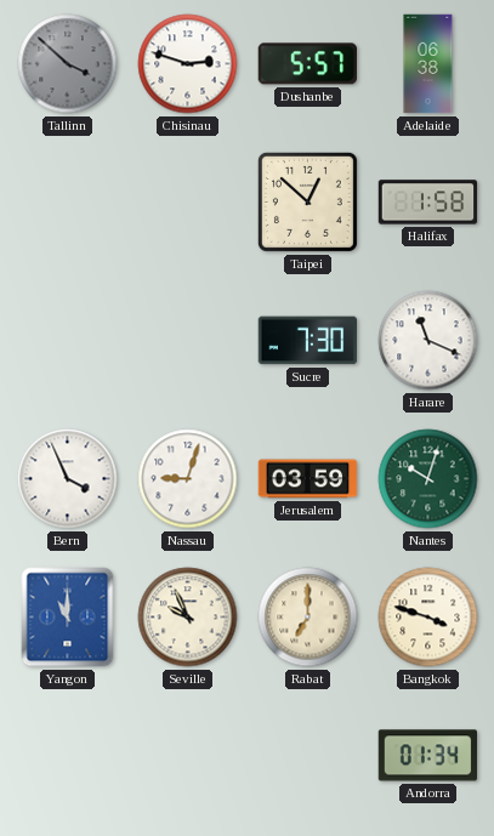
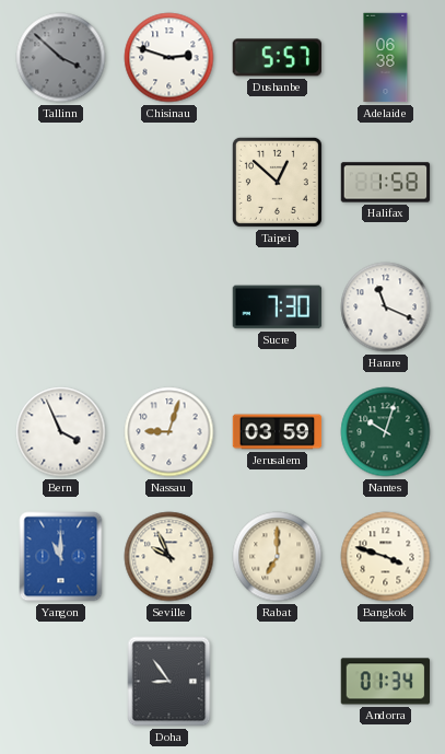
Doha: none -> 8:54
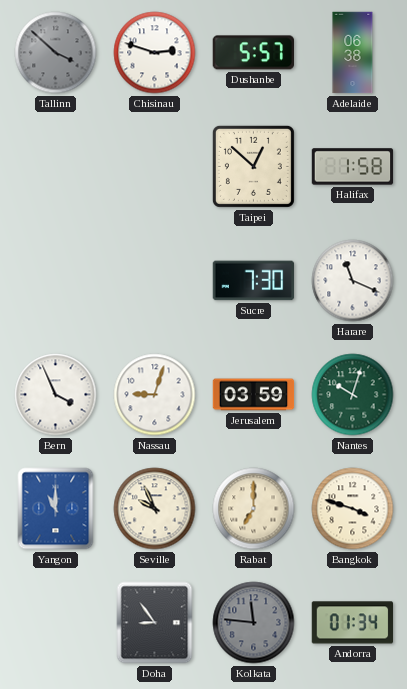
Kolkata: none -> 11:46
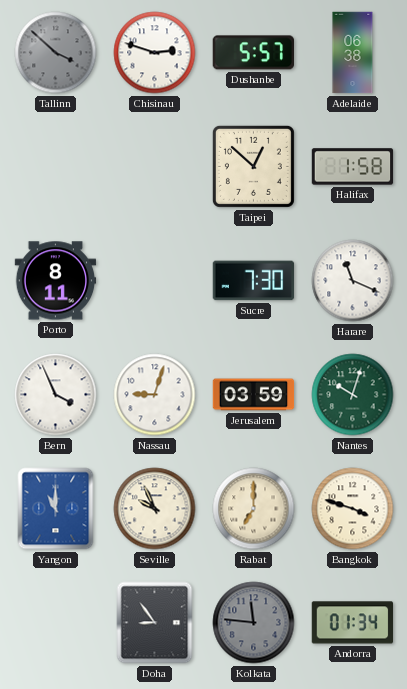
Porto: none -> 8:11
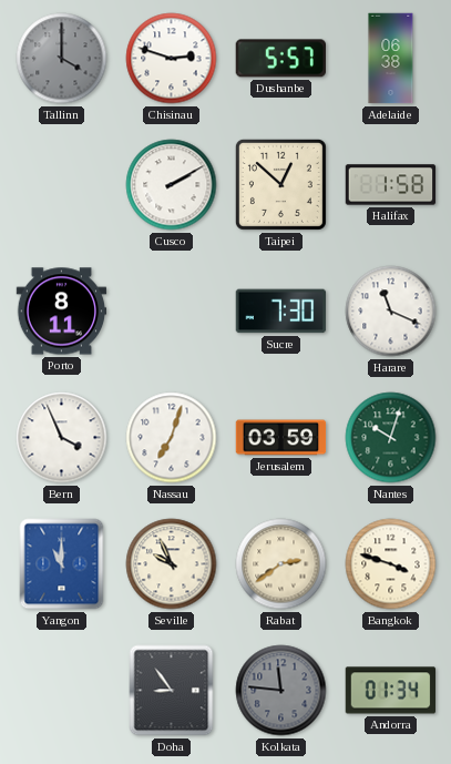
Tallinn: 3:52 -> 4:00
Cusco: none -> 2:10
Nassau: 9:03 -> 7:03
Rabat: 7:00 -> 2:39
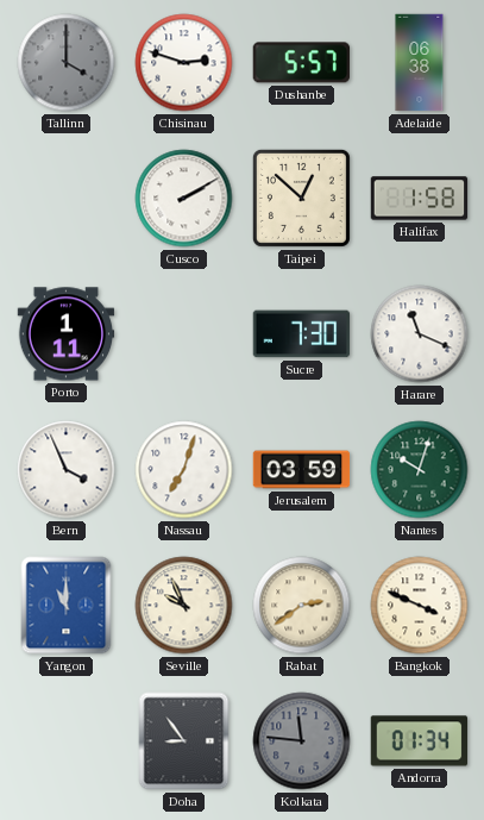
Porto: 8:11 -> 1:11
Bangkok: 3:48 -> 3:49
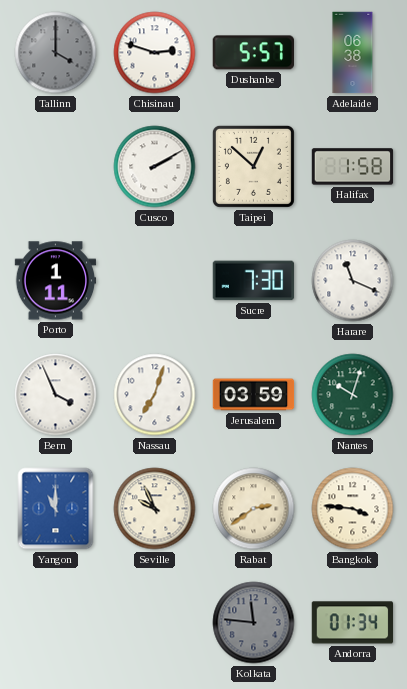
Bangkok: 3:49 -> 3:46
Doha: 8:54 -> none
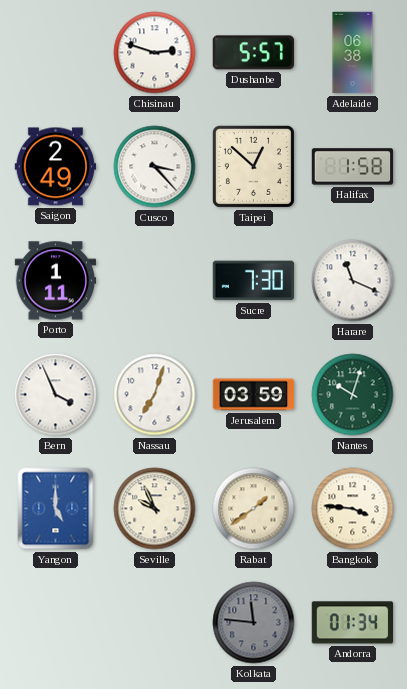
Tallinn: 4:00 -> none
Saigon: none -> 2:49
Cusco: 2:10 -> 3:23
Yangon: 11:00 -> 5:00
Rabat: 2:39 -> 1:39
